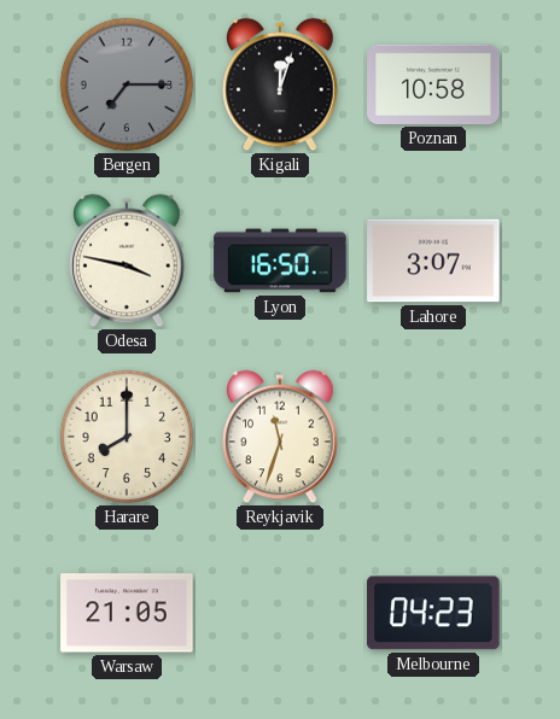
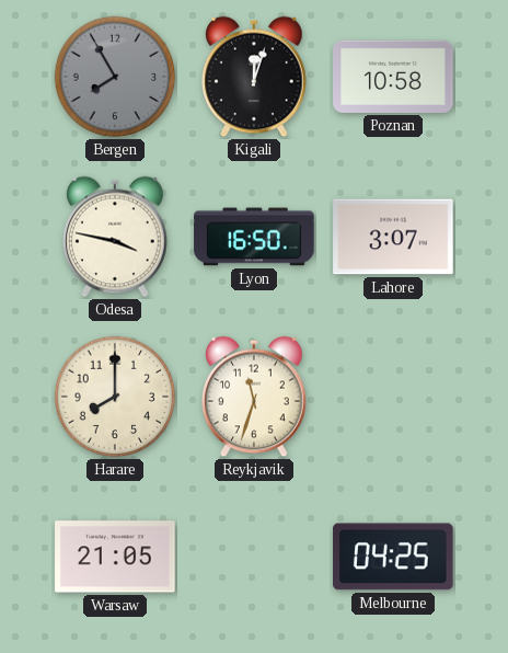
Bergen: 7:15 -> 7:55
Melbourne: 04:23 -> 04:25
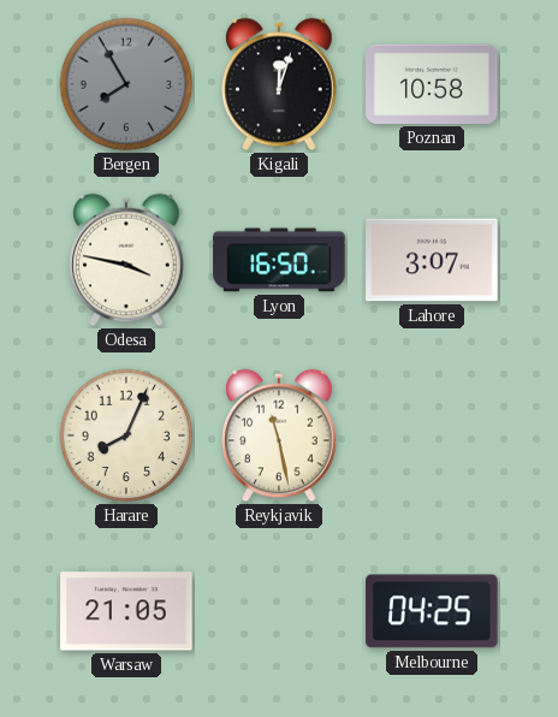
Harare: 8:00 -> 8:04
Reykjavik: 11:33 -> 11:28
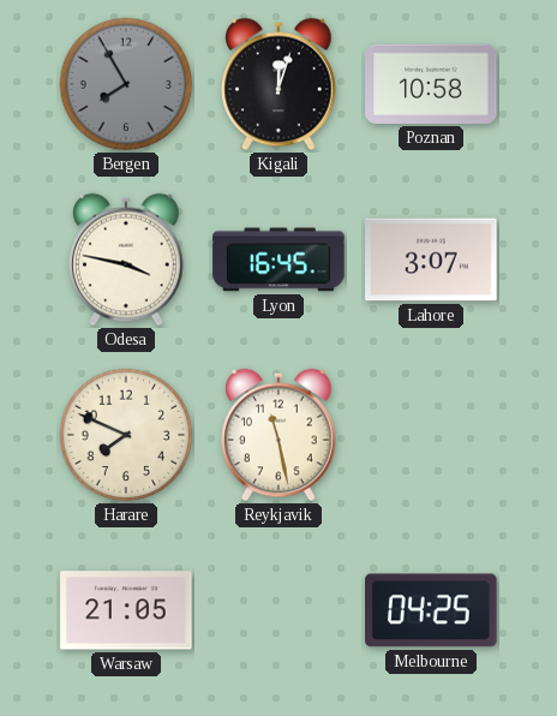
Lyon: 16:50 -> 16:45
Harare: 8:04 -> 7:49
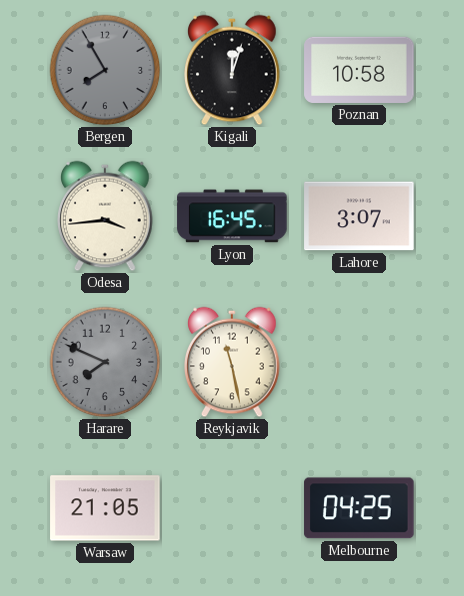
Odesa: 3:47 -> 3:44
Harare dial: cream -> grey
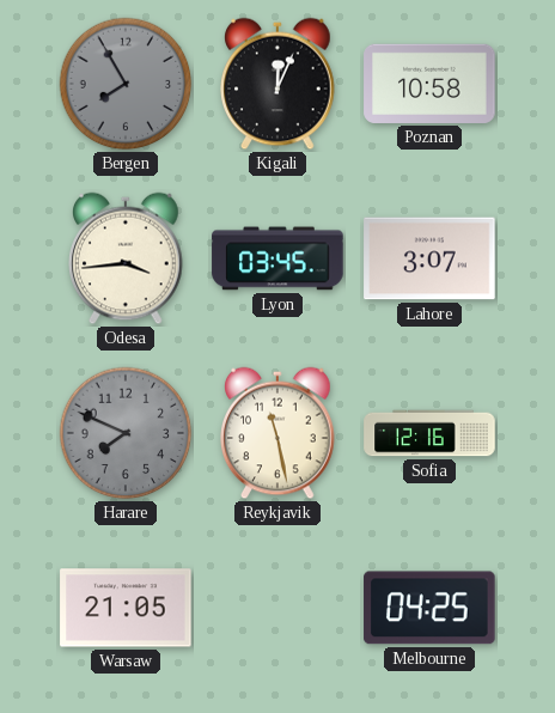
Kigali: 12:03 -> 12:04
Lyon: 16:45 -> 03:45
Sofia: none -> 12:16
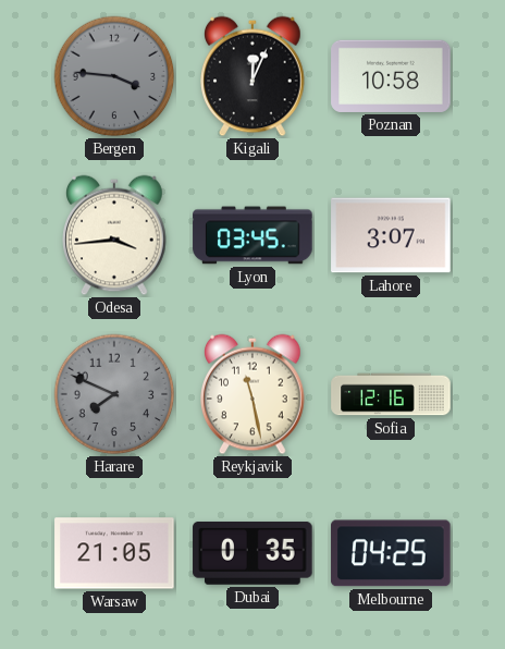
Bergen: 7:55 -> 3:46
Dubai: none -> 0:35
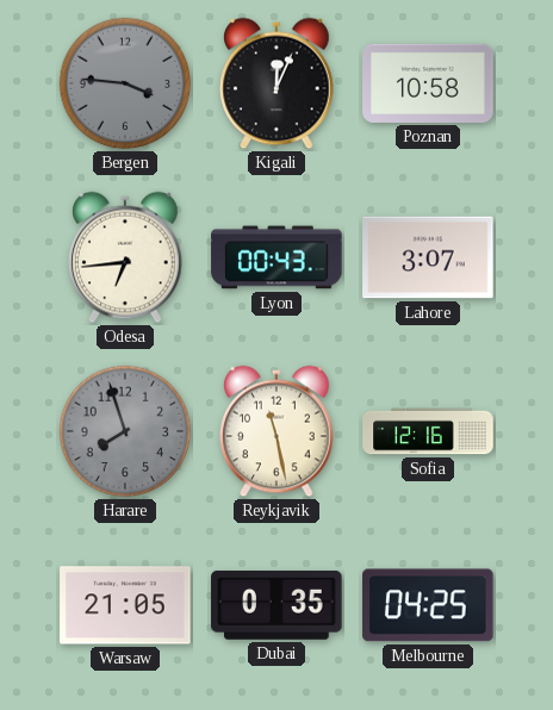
Odesa: 3:44 -> 6:44
Lyon: 03:45 -> 00:43
Harare: 7:49 -> 7:57
